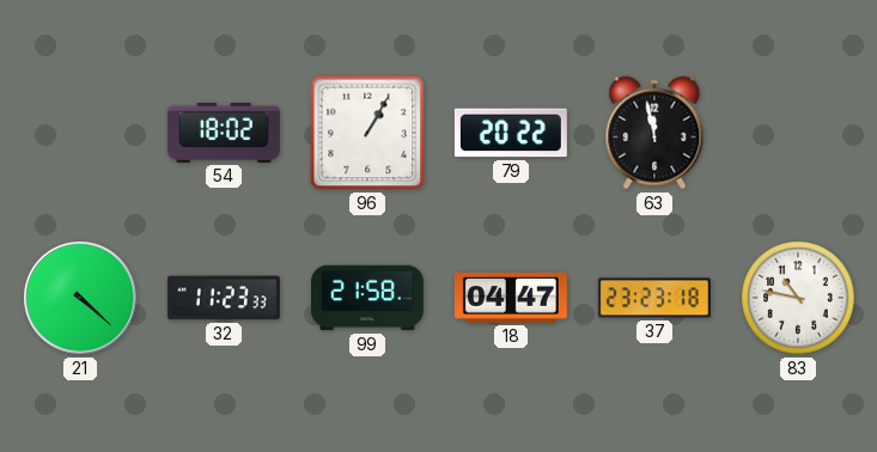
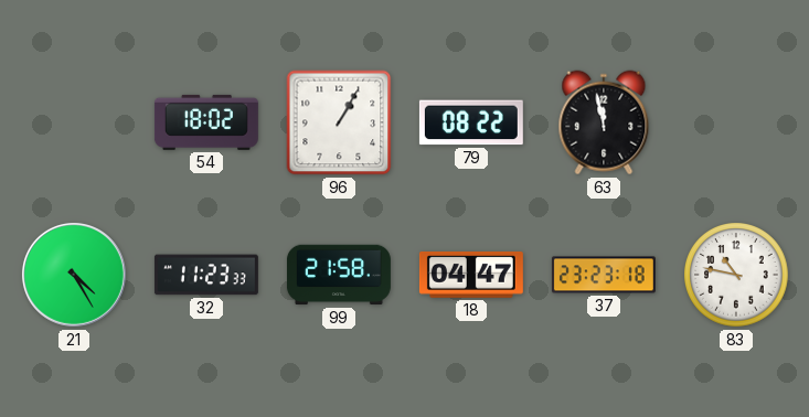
79: 20:22 -> 08:22
21: 4:22 -> 4:25
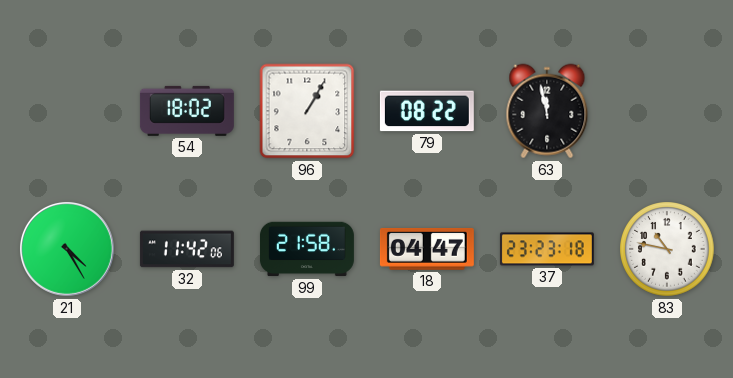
32: 11:23 -> 11:42
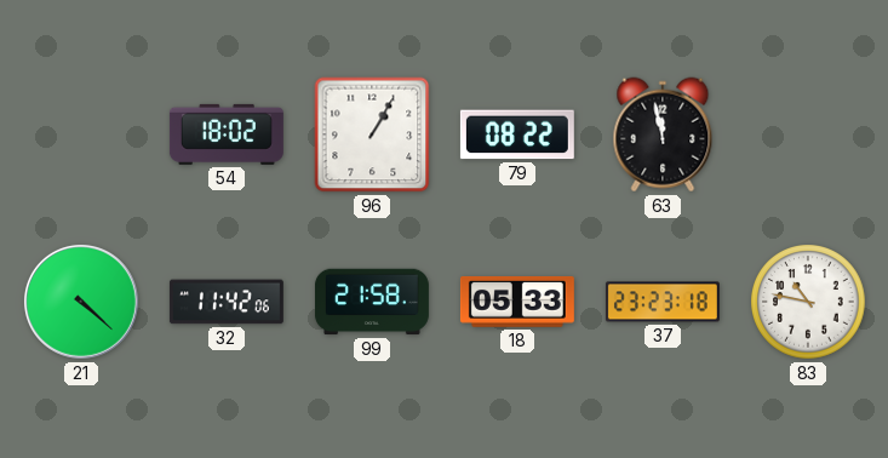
21: 4:25 -> 4:22
18: 04:47 -> 05:33
